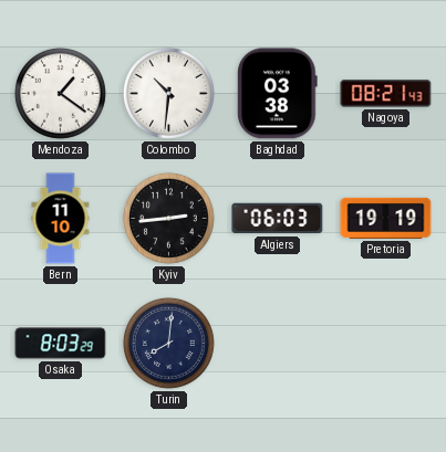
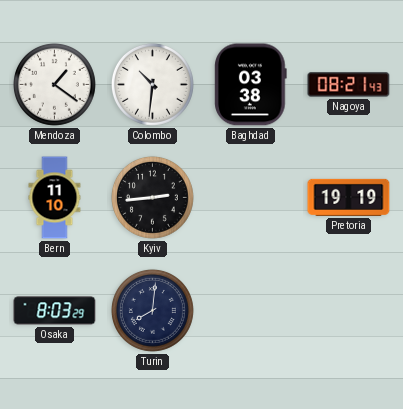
Algiers: 06:03 -> none
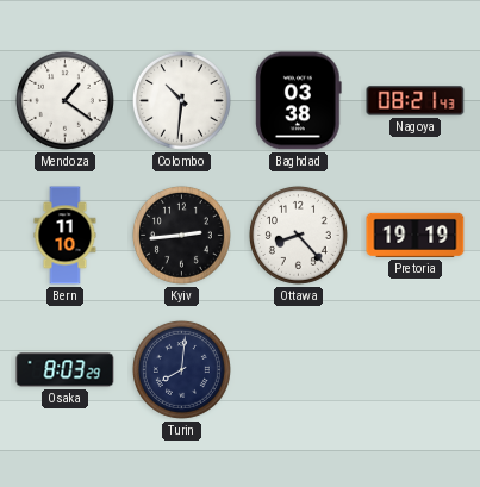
Ottawa: none -> 8:23
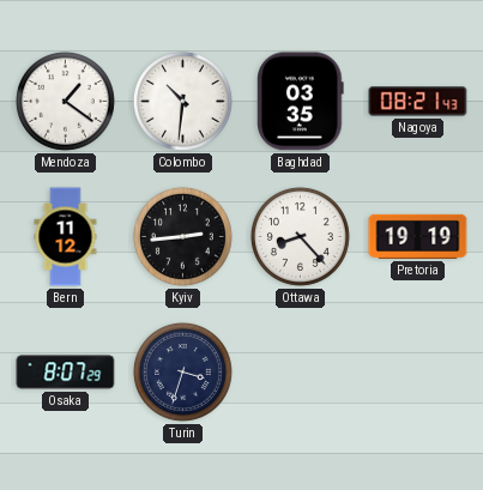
Baghdad: 03:38 -> 03:35
Bern: 11:10 -> 11:12
Osaka: 8:03 -> 8:07
Turin: 8:01 -> 3:33
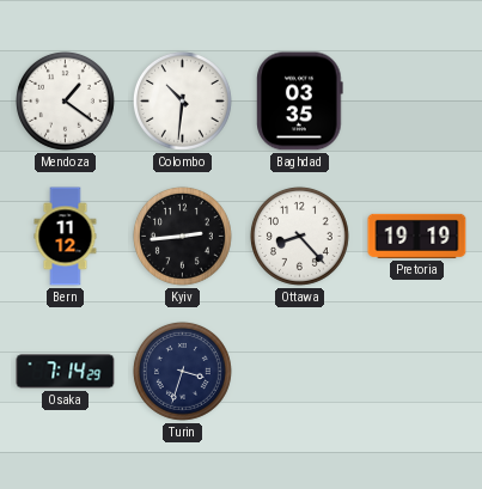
Nagoya: 08:21 -> none
Osaka: 8:07 -> 7:14
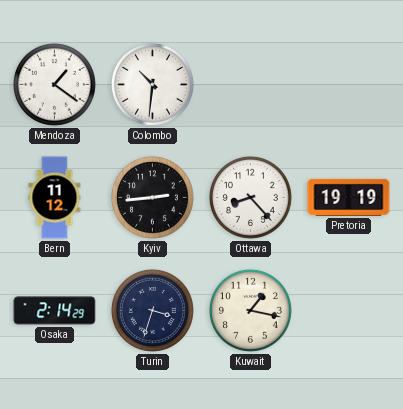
Baghdad: 03:35 -> none
Osaka: 7:14 -> 2:14
Kuwait: none -> 1:17
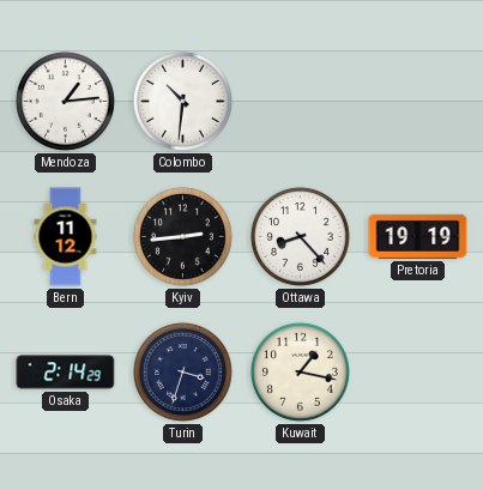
Mendoza: 1:21 -> 1:14
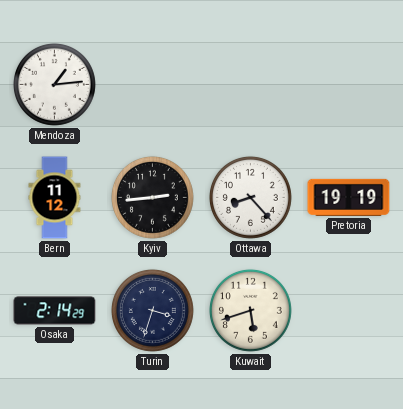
Colombo: 10:31 -> none
Kuwait: 1:17 -> 5:42
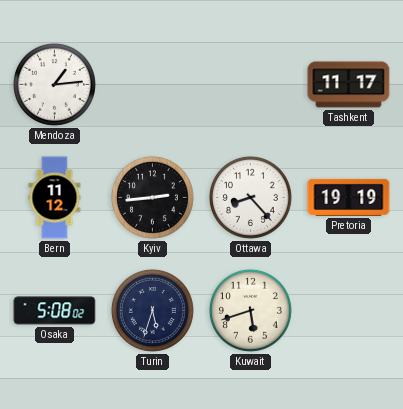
Tashkent: none -> 11:17
Osaka: 2:14 -> 5:08
Turin: 3:33 -> 5:33
